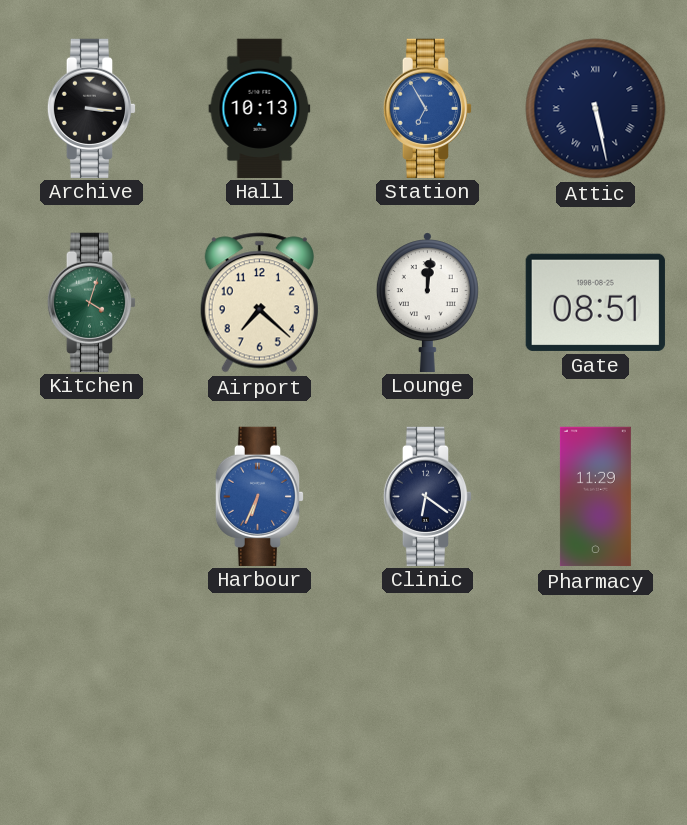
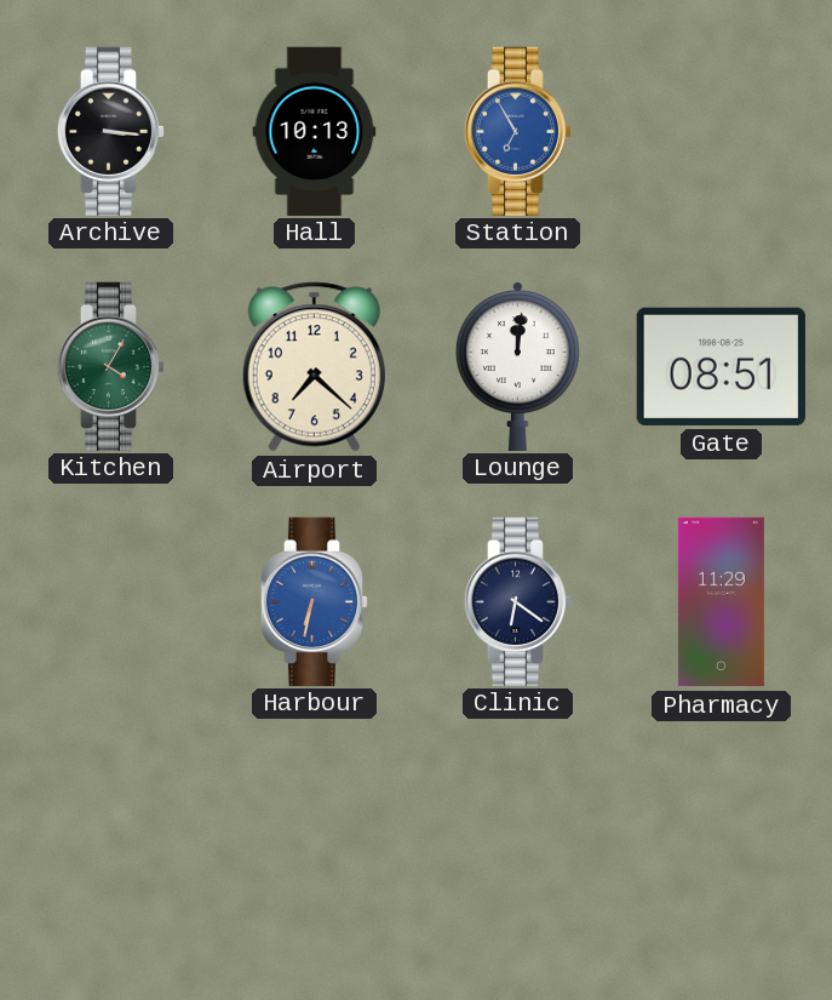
Attic: 5:28 -> none
Kitchen: 4:03 -> 4:05
Harbour: 6:34 -> 6:32
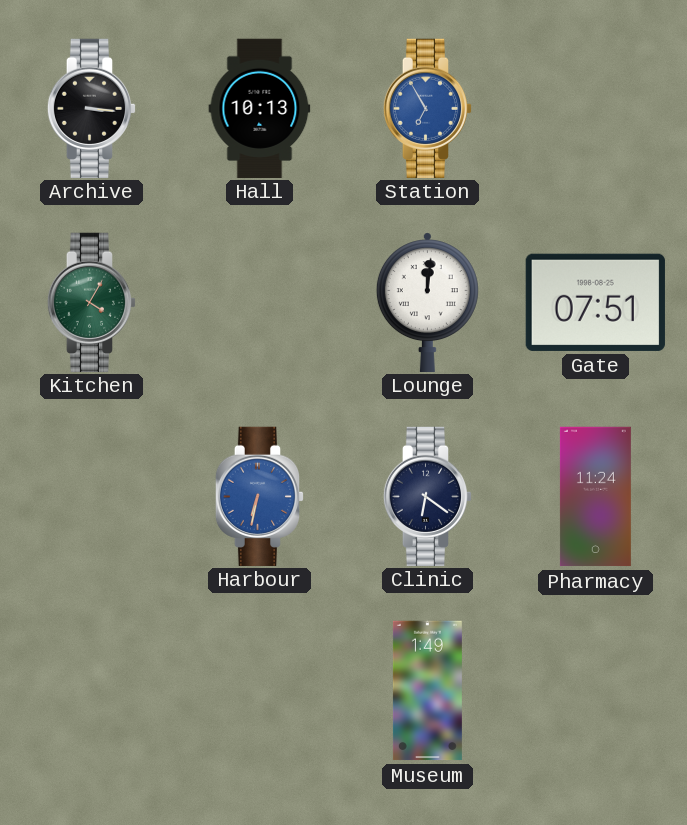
Airport: 7:22 -> none
Gate: 08:51 -> 07:51
Pharmacy: 11:29 -> 11:24
Museum: none -> 1:49
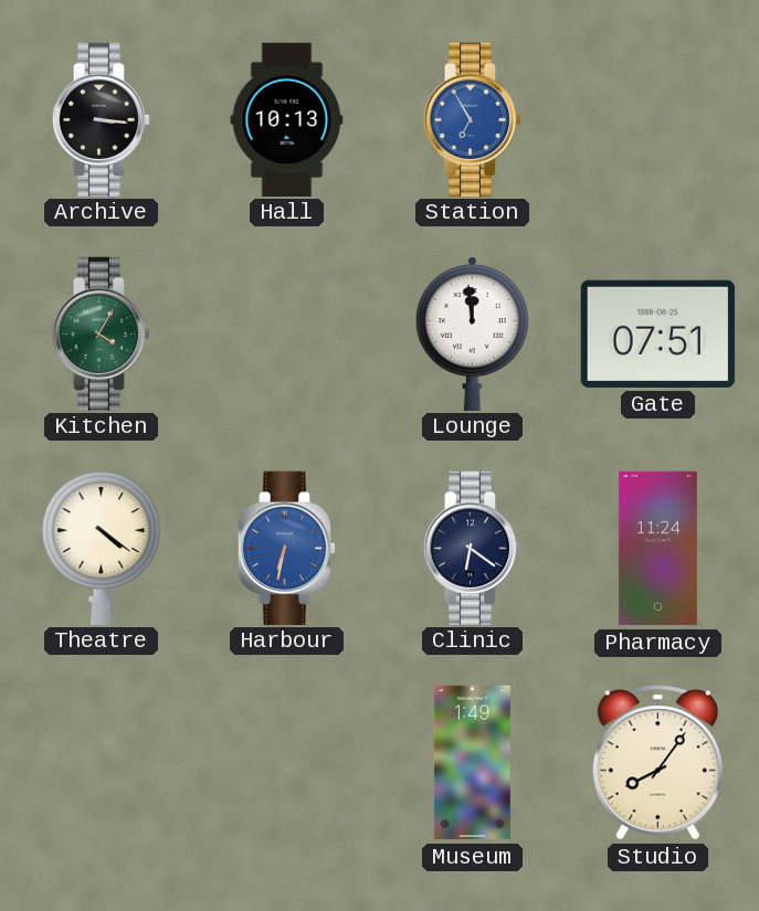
Lounge: 12:01 -> 11:59
Theatre: none -> 4:21
Studio: none -> 8:06
